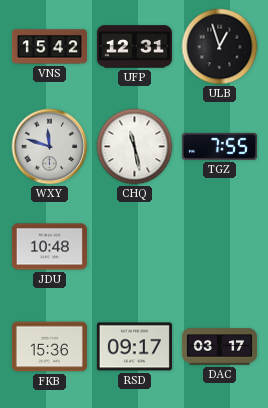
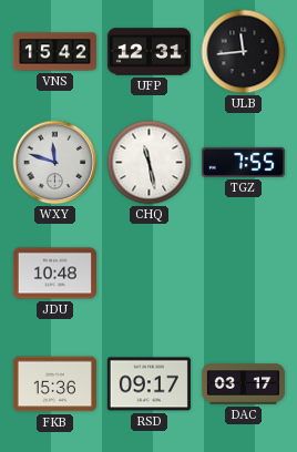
ULB: 12:57 -> 11:44
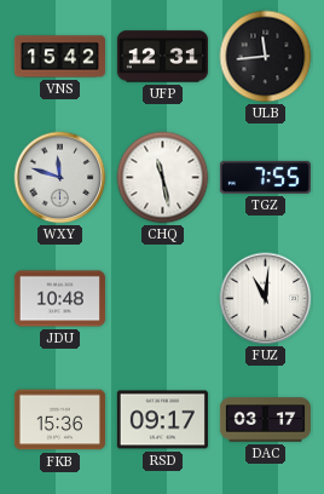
FUZ: none -> 11:01
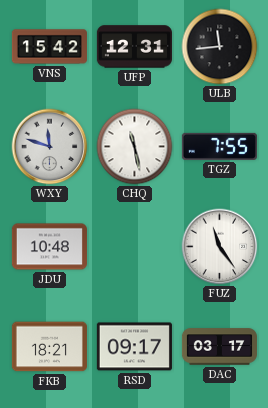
FUZ: 11:01 -> 11:24
FKB: 15:36 -> 18:21
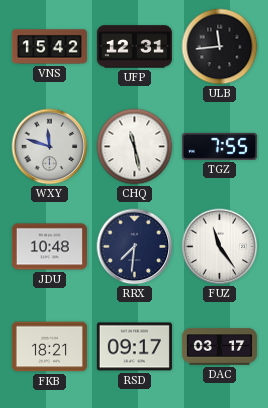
RRX: none -> 7:31
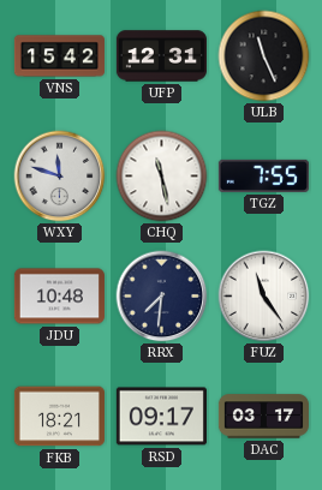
ULB: 11:44 -> 11:26
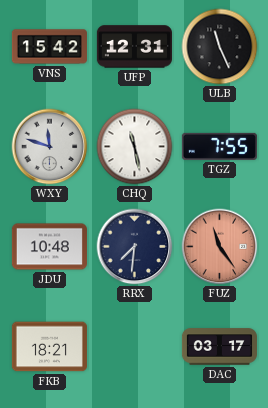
FUZ dial: white -> salmon
RSD: 09:17 -> none
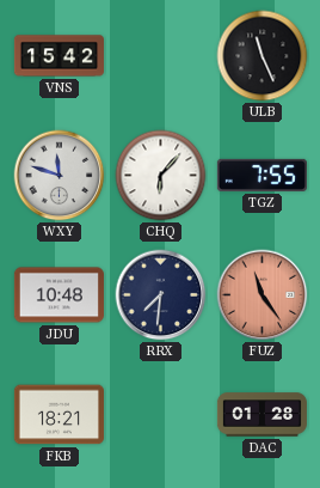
UFP: 12:31 -> none
CHQ: 11:28 -> 6:07
DAC: 03:17 -> 01:28
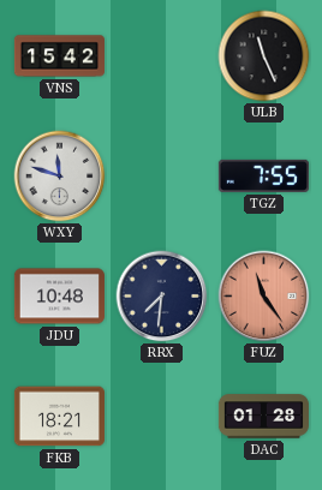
CHQ: 6:07 -> none
